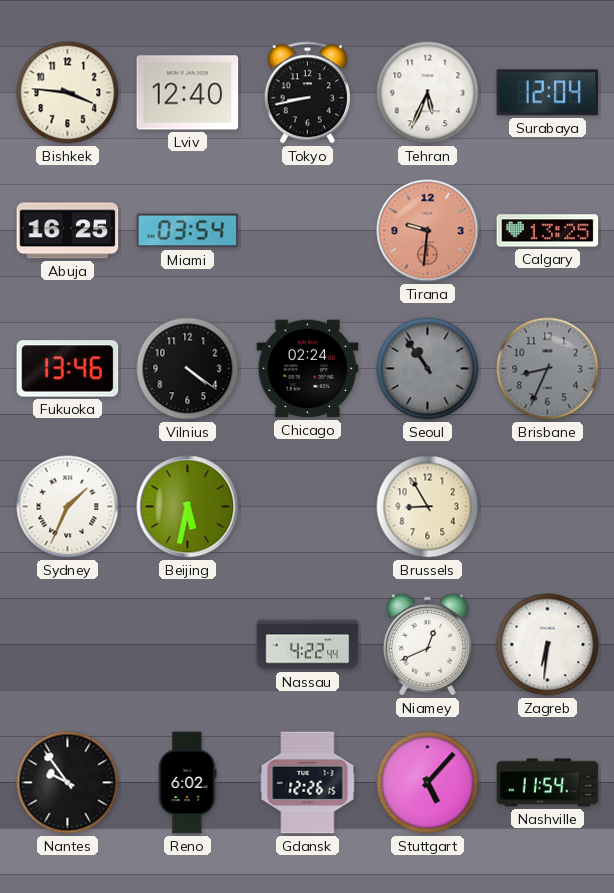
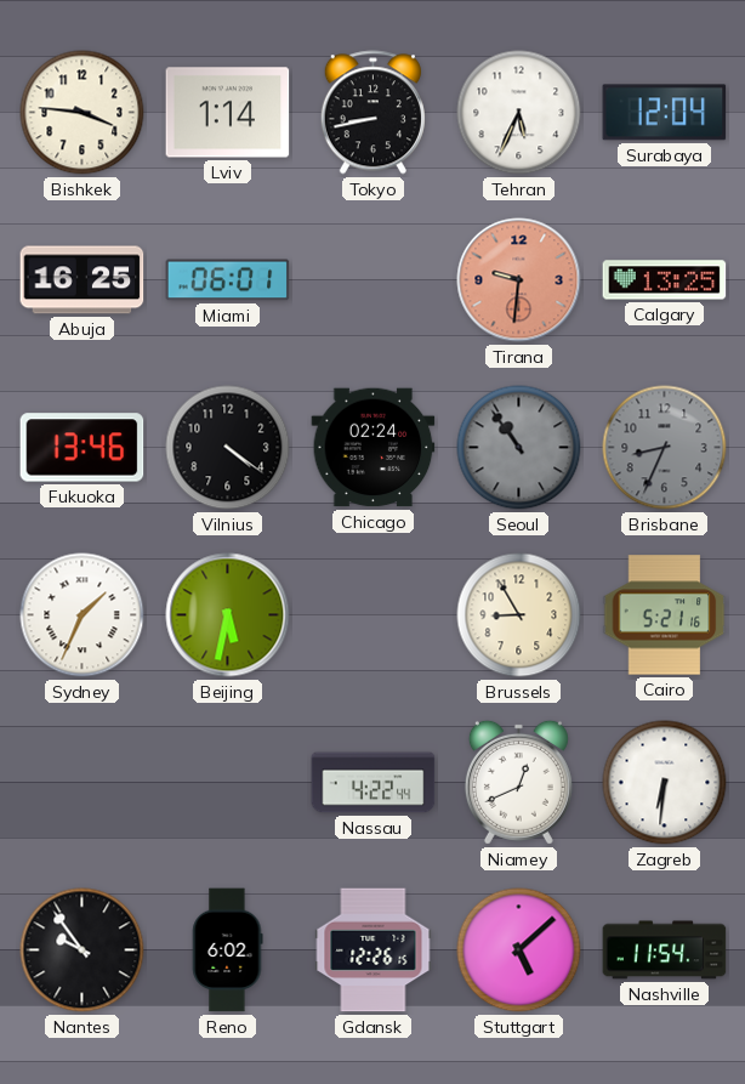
Lviv: 12:40 -> 1:14
Miami: 03:54 -> 06:01
Cairo: none -> 5:21
Stuttgart: 5:07 -> 5:08
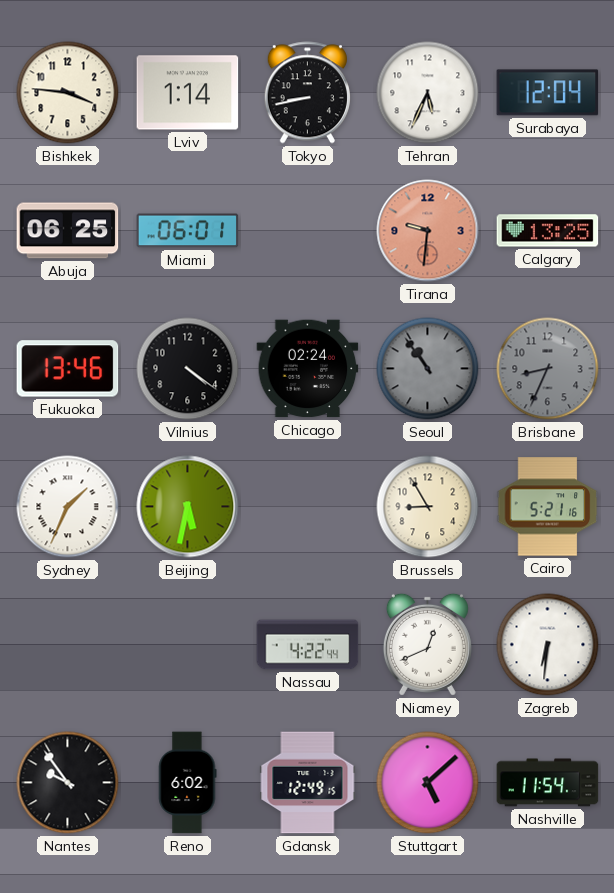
Abuja: 16:25 -> 06:25
Gdansk: 12:26 -> 12:49
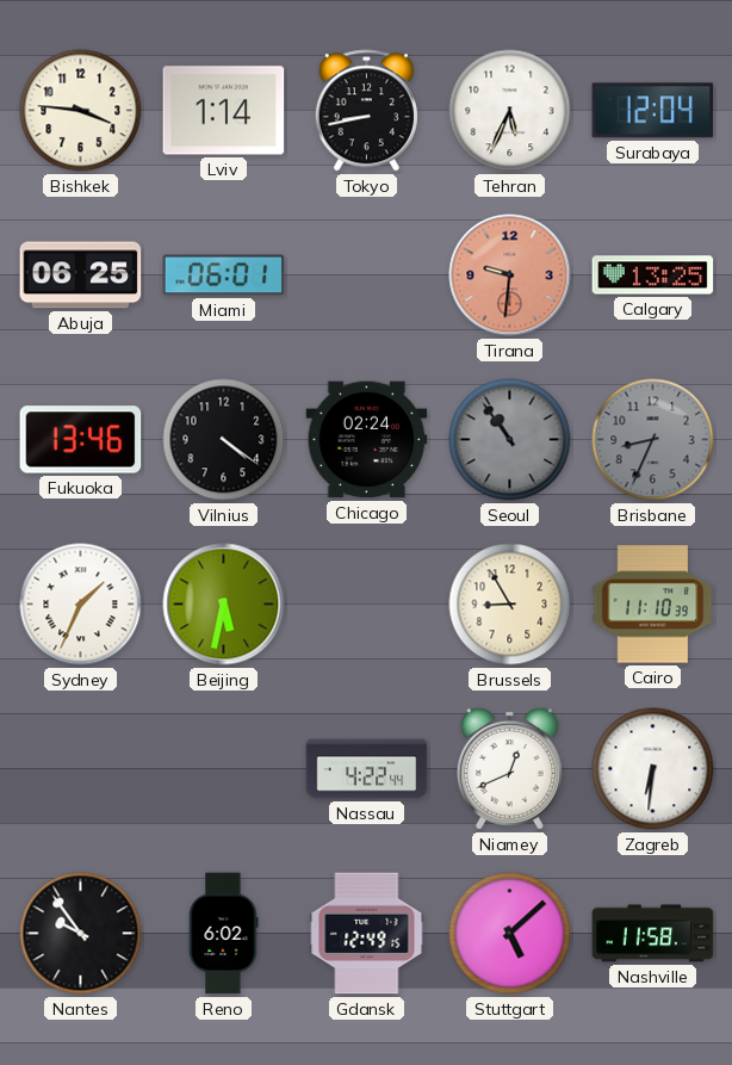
Cairo: 5:21 -> 11:10
Nashville: 11:54 -> 11:58
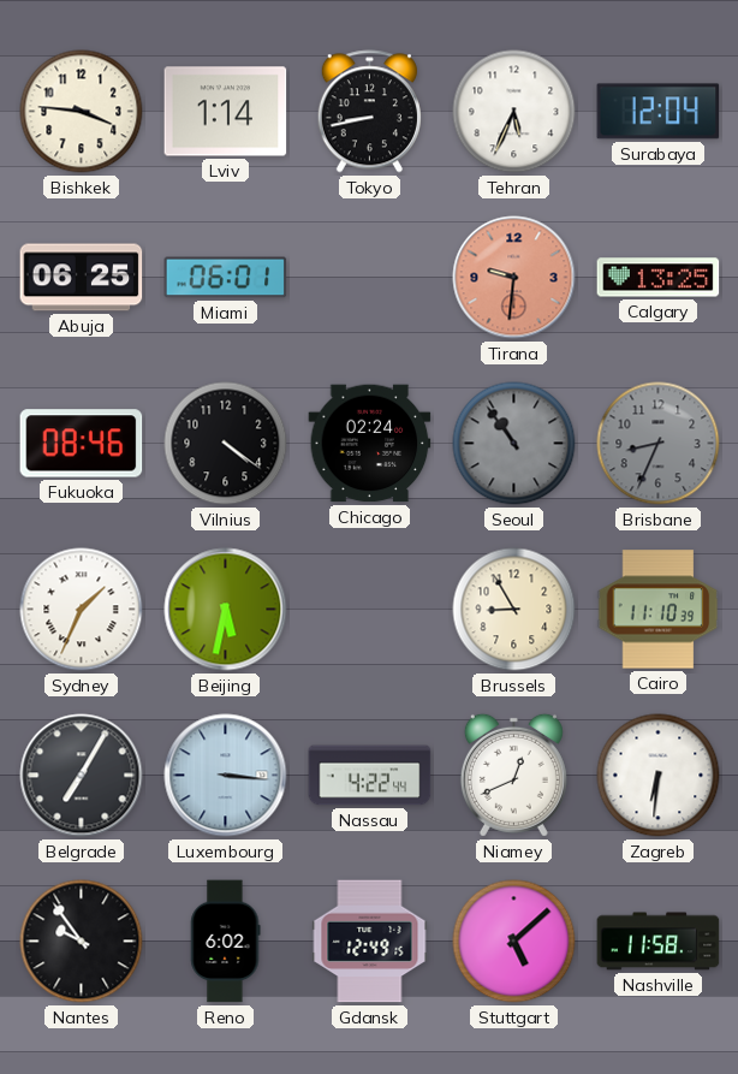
Fukuoka: 13:46 -> 08:46
Belgrade: none -> 7:05
Luxembourg: none -> 3:16
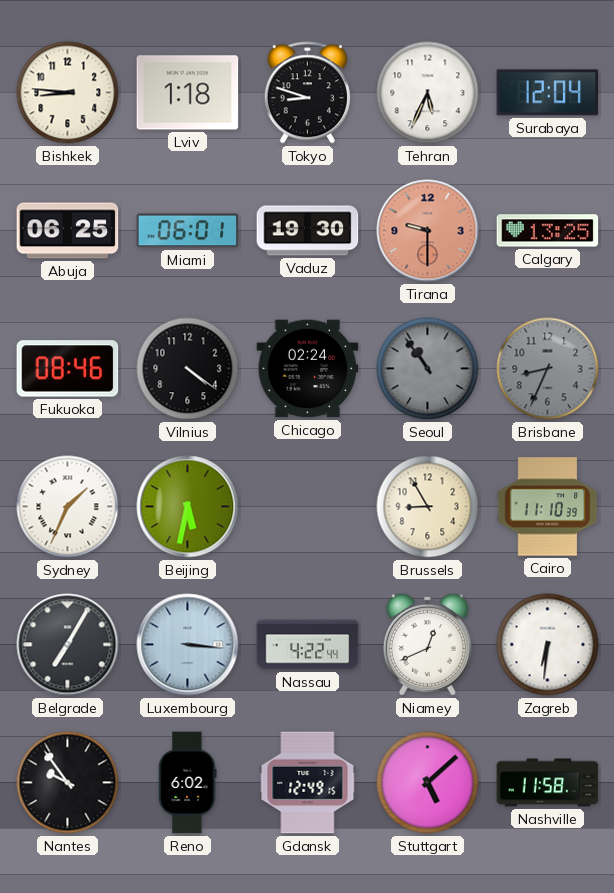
Bishkek: 3:46 -> 8:46
Lviv: 1:14 -> 1:18
Tokyo: 8:43 -> 8:48
Vaduz: none -> 19:30
Tirana: 9:31 -> 9:30
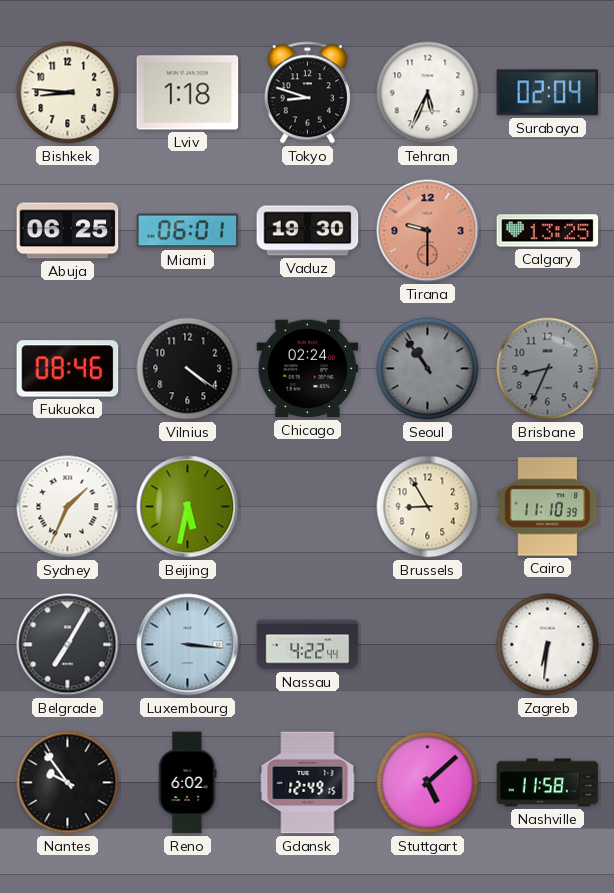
Surabaya: 12:04 -> 02:04
Niamey: 12:41 -> none
